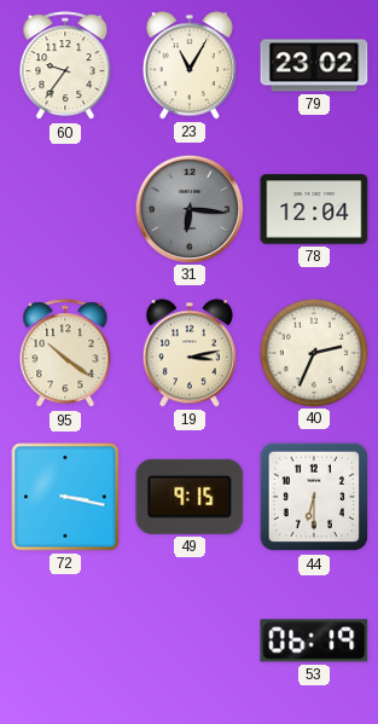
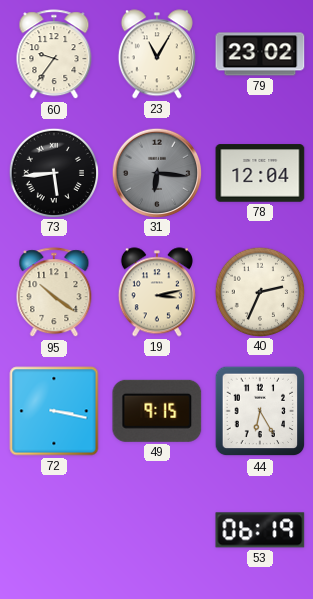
73: none -> 5:44
44: 6:30 -> 6:25
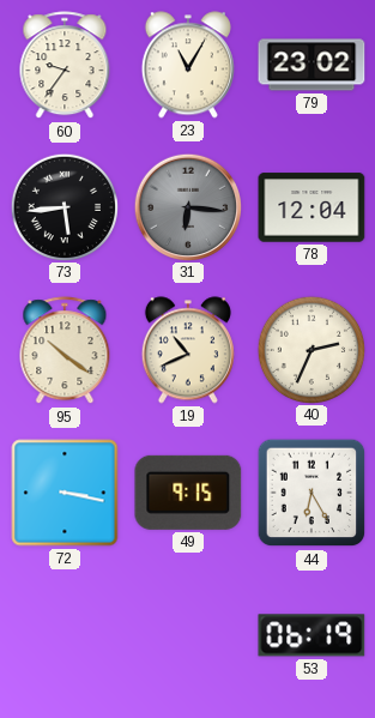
19: 3:13 -> 10:41
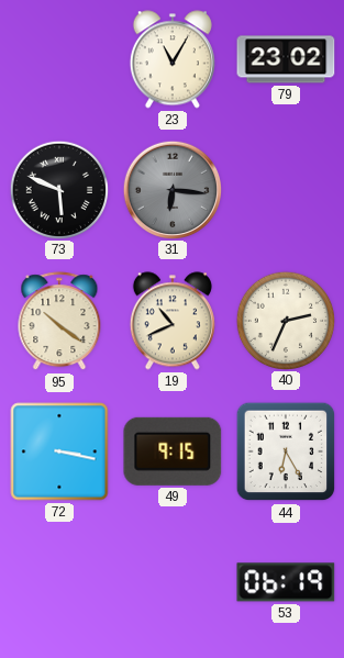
60: 9:36 -> none
73: 5:44 -> 5:49
78: 12:04 -> none
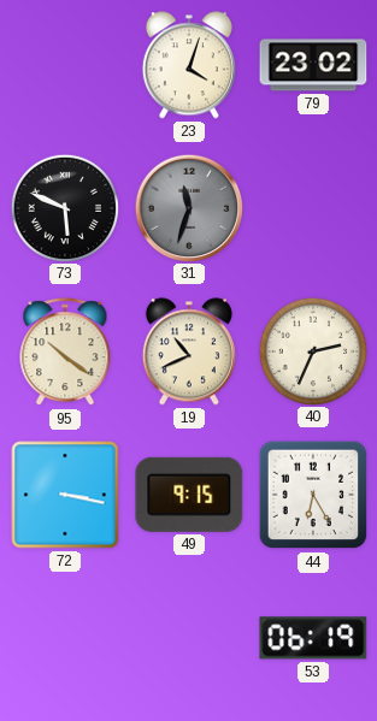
23: 11:05 -> 4:03
31: 6:16 -> 11:33
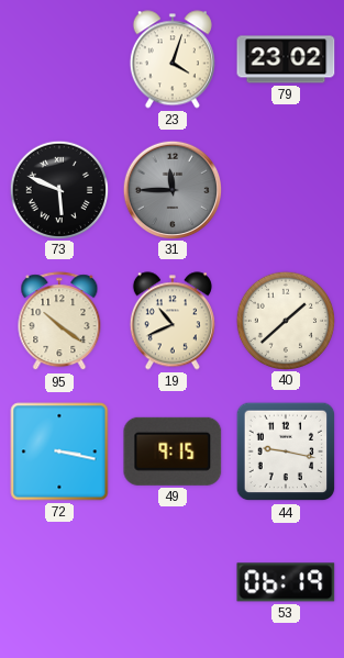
31: 11:33 -> 11:45
40: 2:34 -> 1:38
44: 6:25 -> 9:17
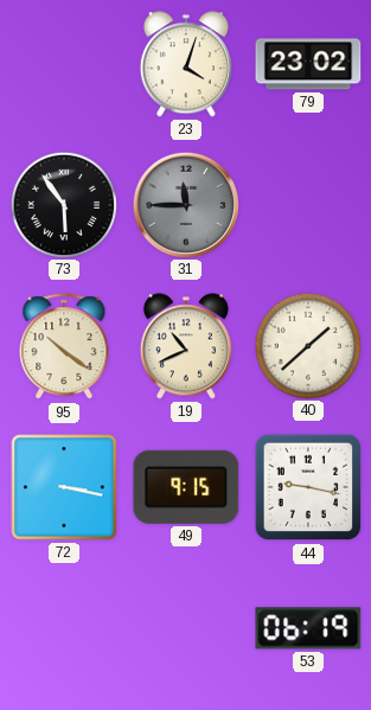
73: 5:49 -> 5:54
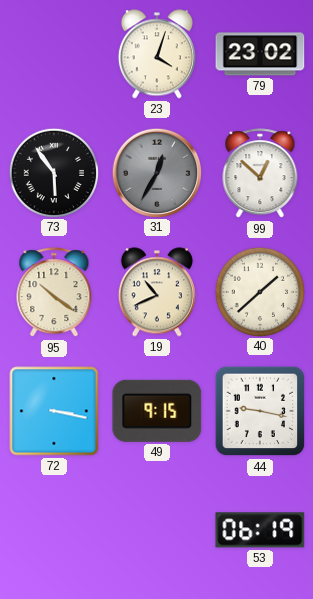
31: 11:45 -> 12:35
99: none -> 12:52
